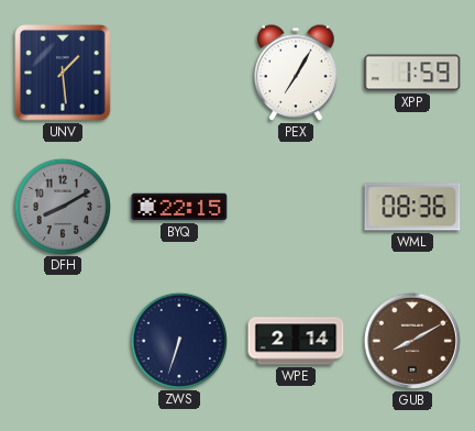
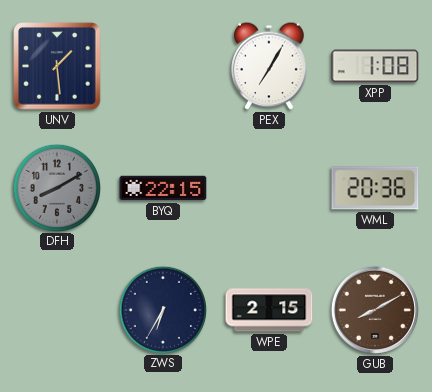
XPP: 1:59 -> 1:08
WML: 08:36 -> 20:36
ZWS: 6:33 -> 6:35
WPE: 2:14 -> 2:15
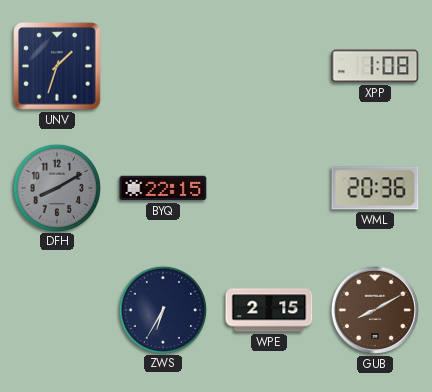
UNV: 1:29 -> 1:33
PEX: 7:05 -> none
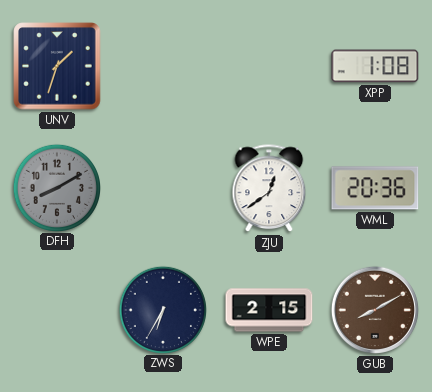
BYQ: 22:15 -> none
ZJU: none -> 12:39
